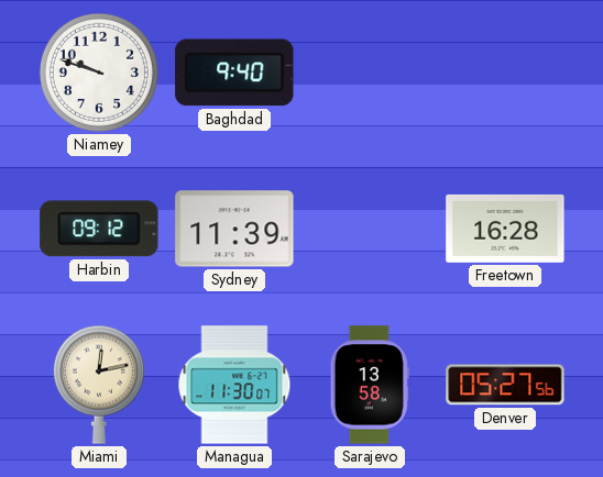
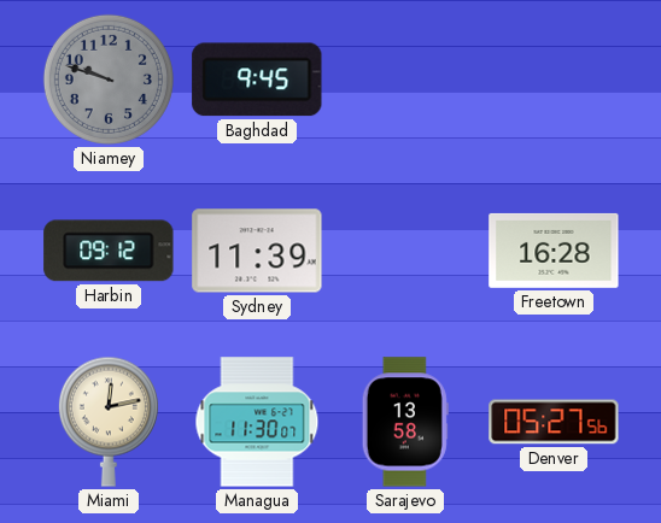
Niamey dial: white -> grey
Baghdad: 9:40 -> 9:45
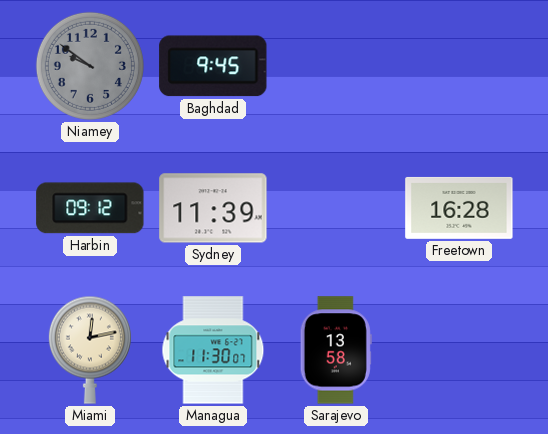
Niamey: 9:48 -> 9:51
Denver: 05:27 -> none
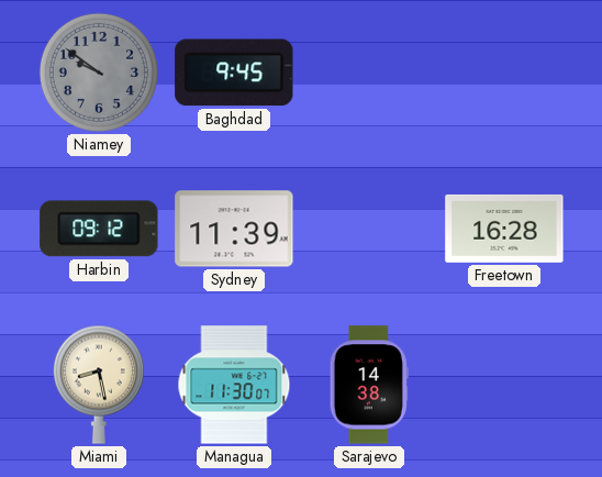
Miami: 12:13 -> 8:28
Sarajevo: 13:58 -> 14:38
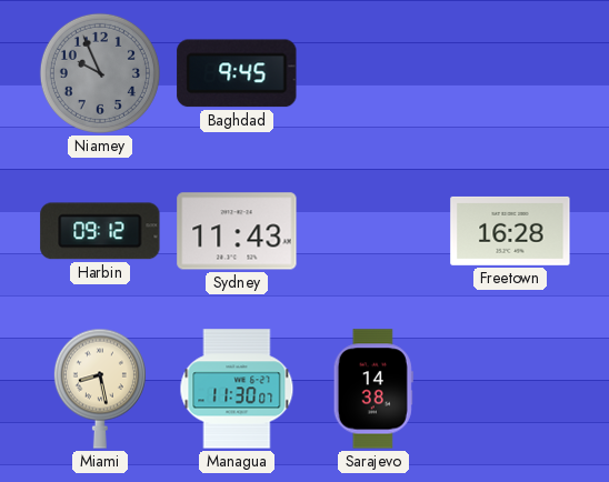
Niamey: 9:51 -> 9:56
Sydney: 11:39 -> 11:43
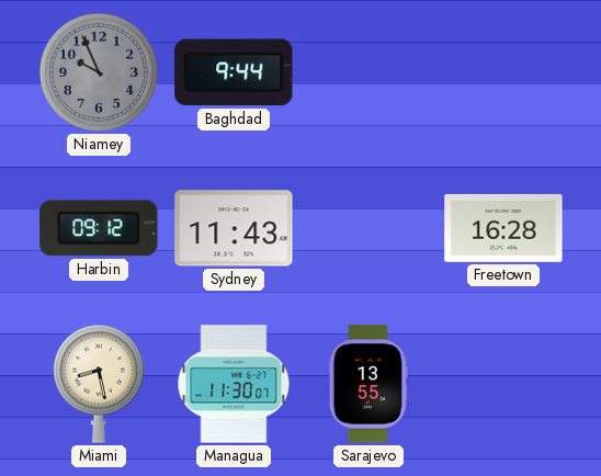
Baghdad: 9:45 -> 9:44
Sarajevo: 14:38 -> 13:55
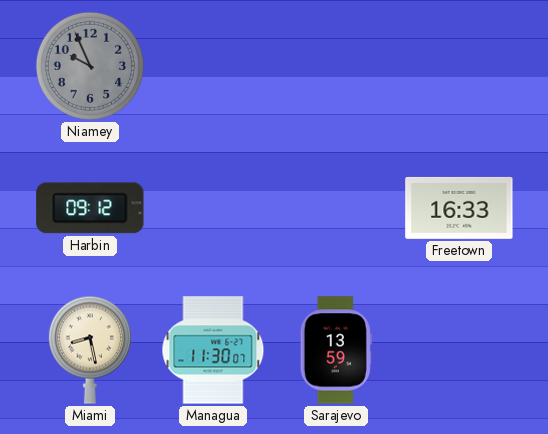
Baghdad: 9:44 -> none
Sydney: 11:43 -> none
Freetown: 16:28 -> 16:33
Sarajevo: 13:55 -> 13:59
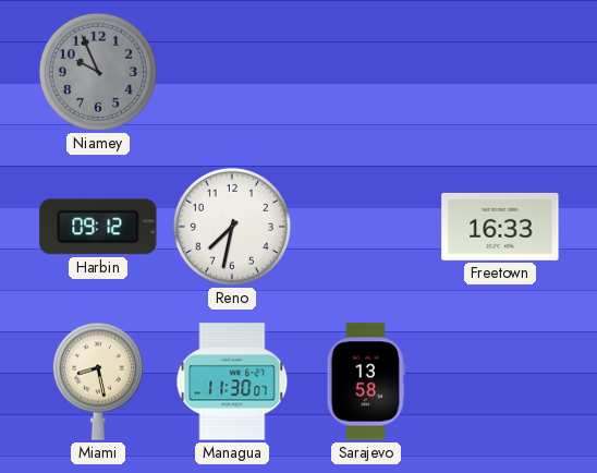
Reno: none -> 7:32
Sarajevo: 13:59 -> 13:58
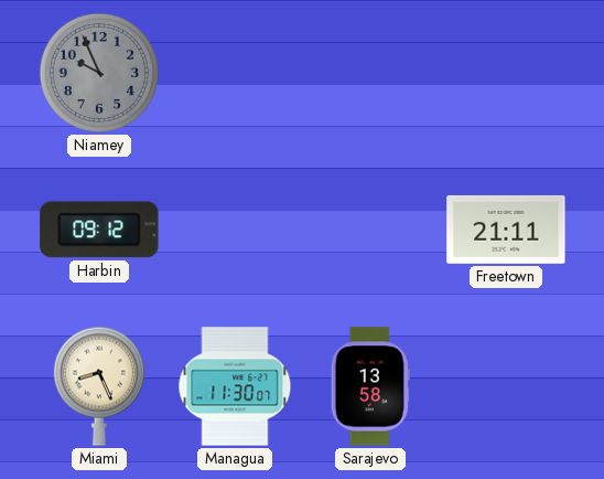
Reno: 7:32 -> none
Freetown: 16:33 -> 21:11
Miami: 8:28 -> 8:26
